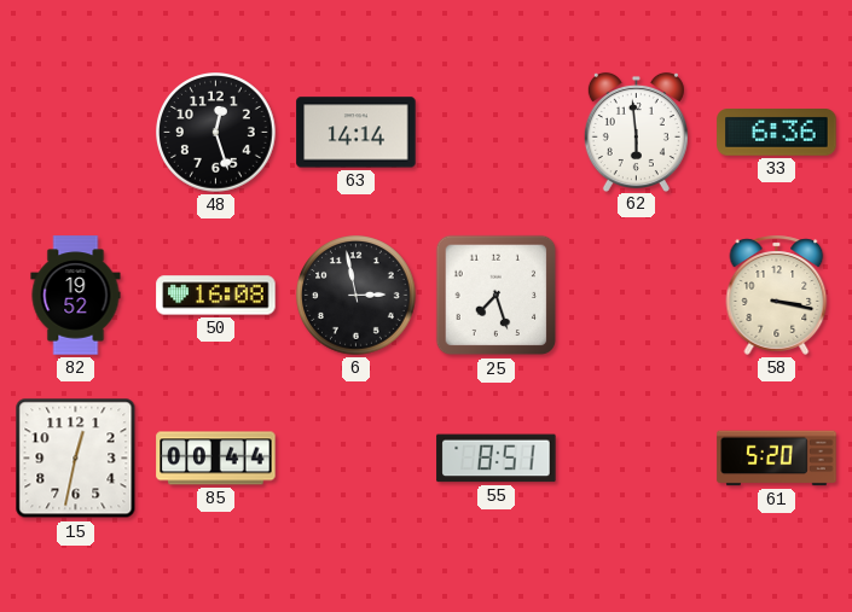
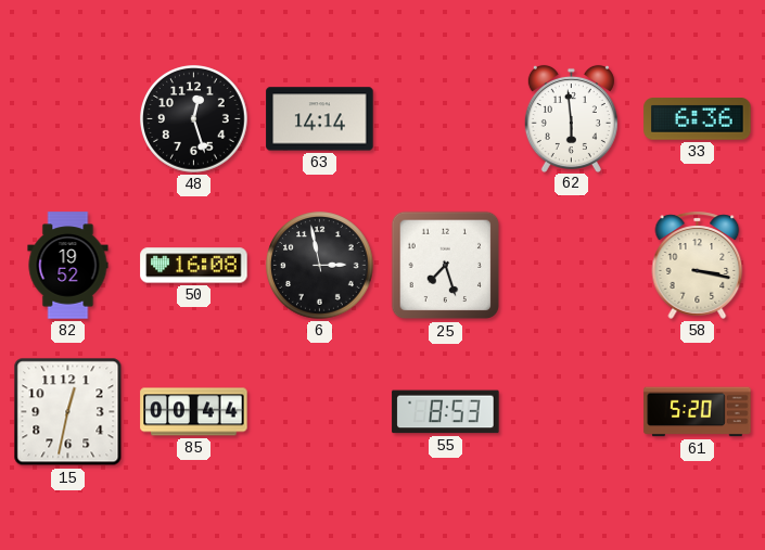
55: 8:51 -> 8:53
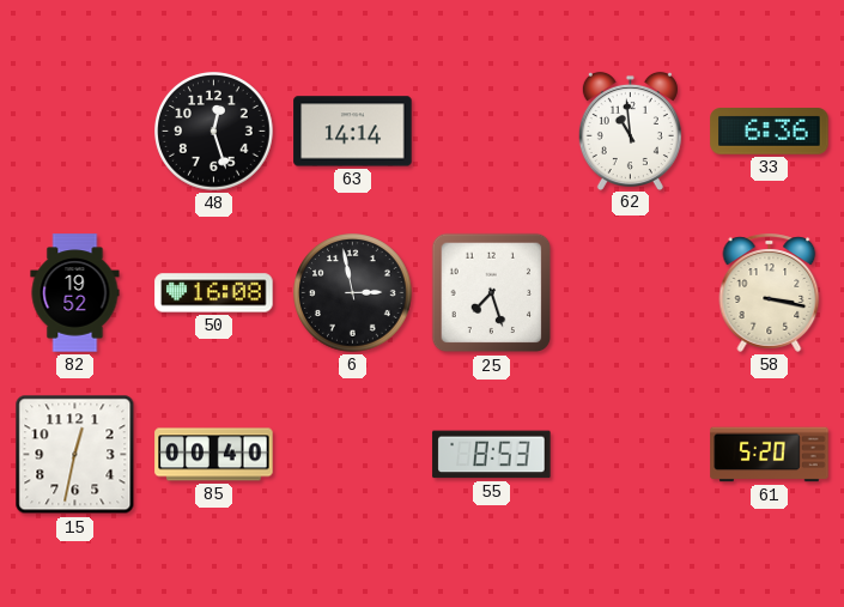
62: 5:59 -> 10:59
85: 00:44 -> 00:40
